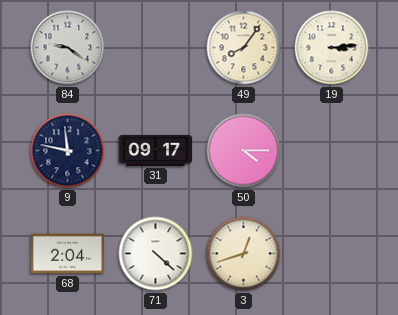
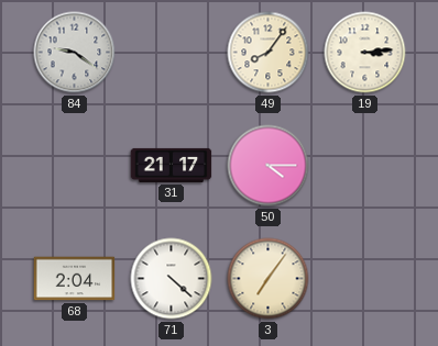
9: 11:47 -> none
31: 09:17 -> 21:17
3: 12:42 -> 7:06
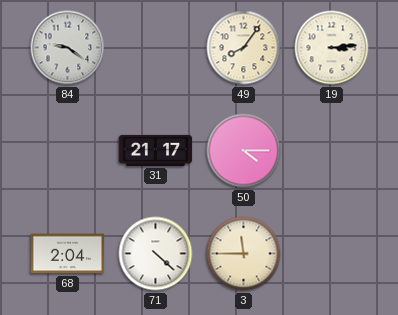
3: 7:06 -> 11:45
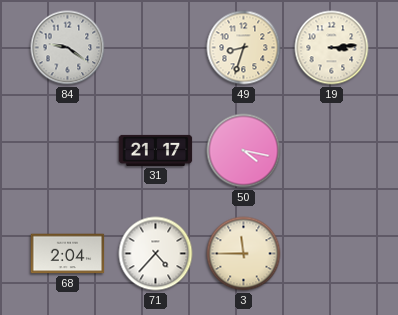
49: 8:06 -> 8:33
50: 4:15 -> 4:17
71: 4:22 -> 4:37
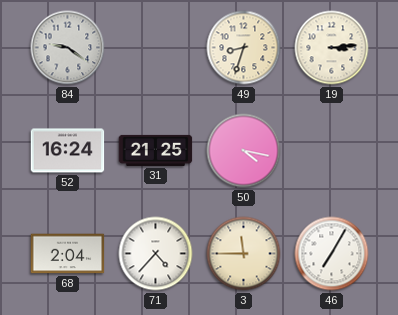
52: none -> 16:24
31: 21:17 -> 21:25
46: none -> 7:05
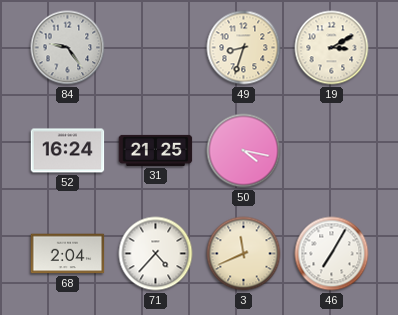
84: 9:21 -> 9:24
19: 3:14 -> 3:10
3: 11:45 -> 11:41
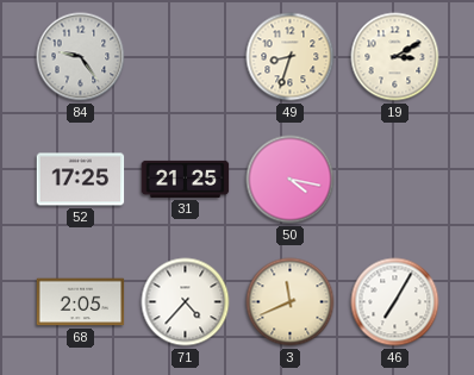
52: 16:24 -> 17:25
68: 2:04 -> 2:05
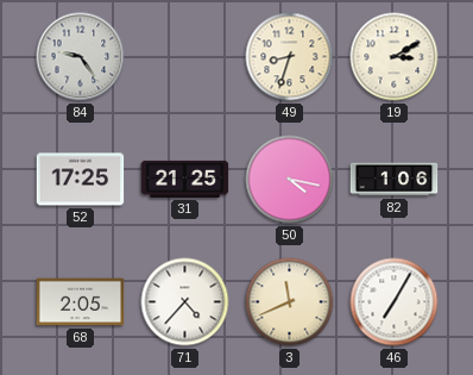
82: none -> 1:06
